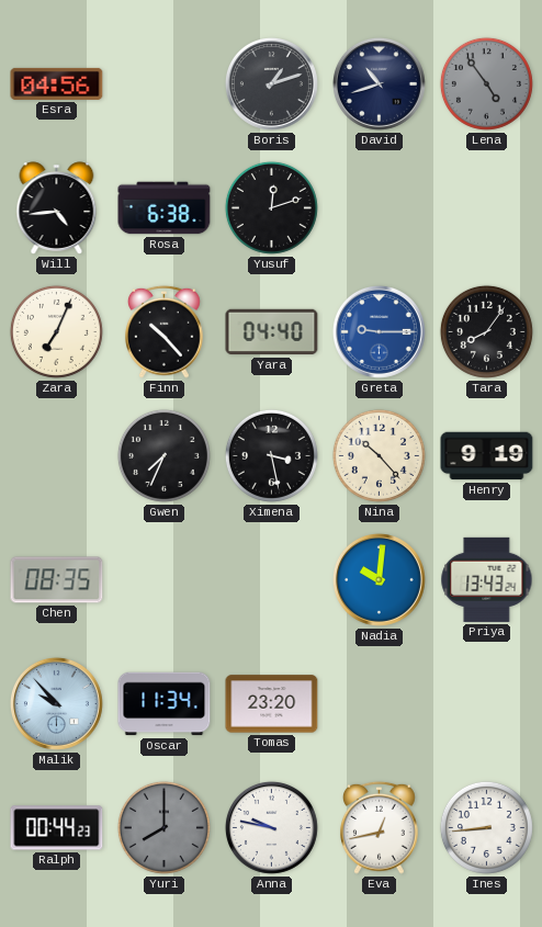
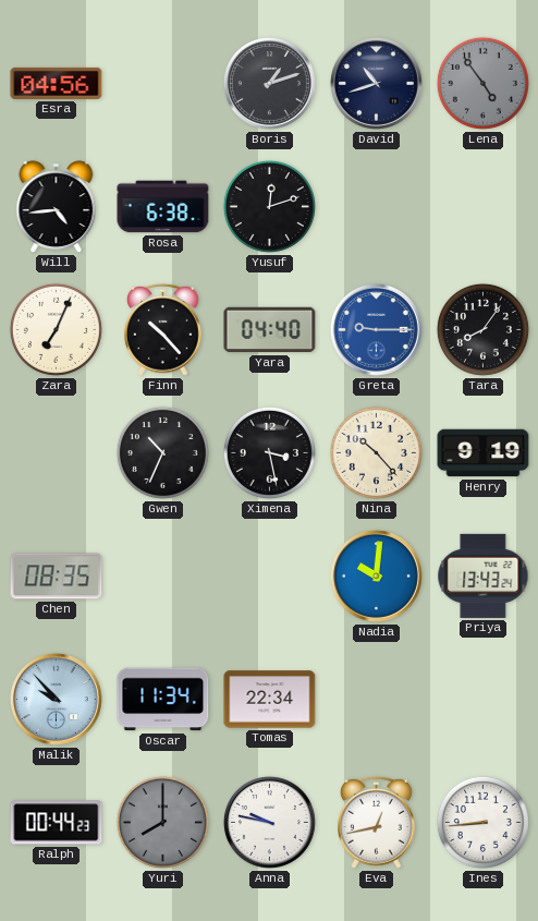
Gwen: 7:34 -> 10:34
Tomas: 23:20 -> 22:34
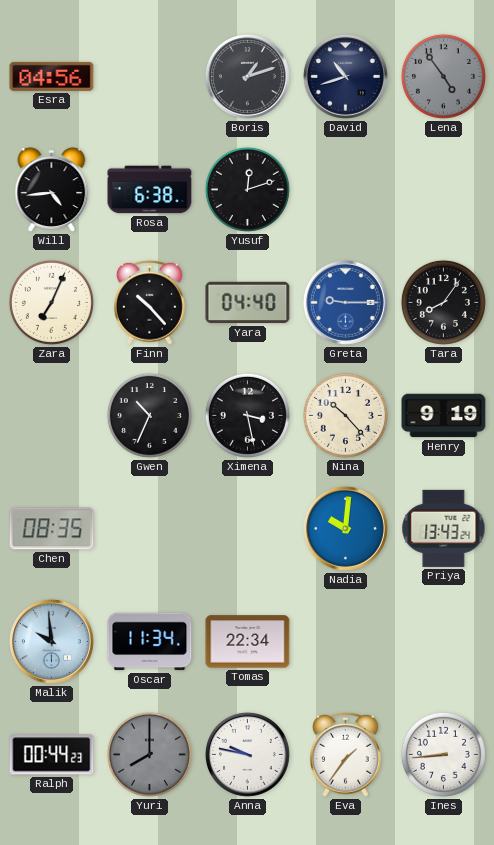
Malik: 9:53 -> 9:59
Eva: 12:43 -> 1:36
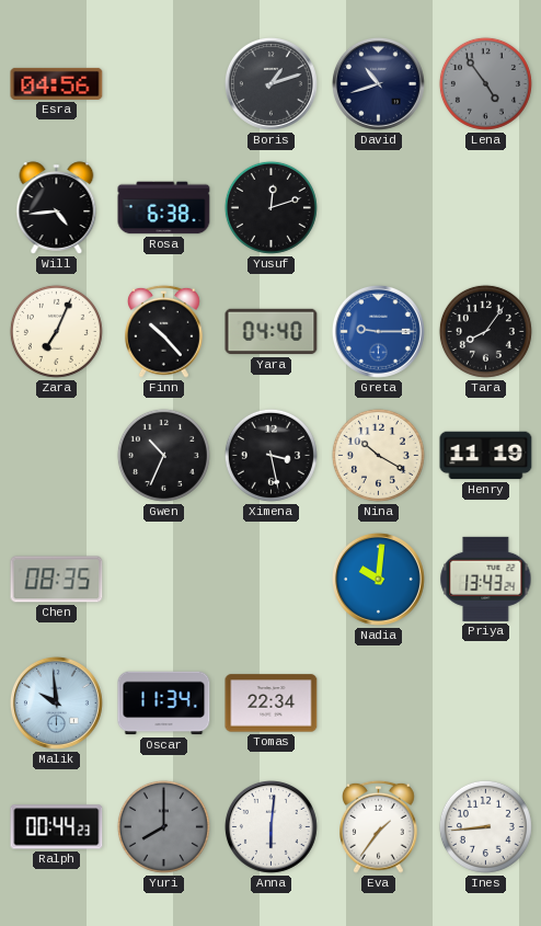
Nina: 10:23 -> 10:20
Henry: 9:19 -> 11:19
Anna: 9:47 -> 6:01
